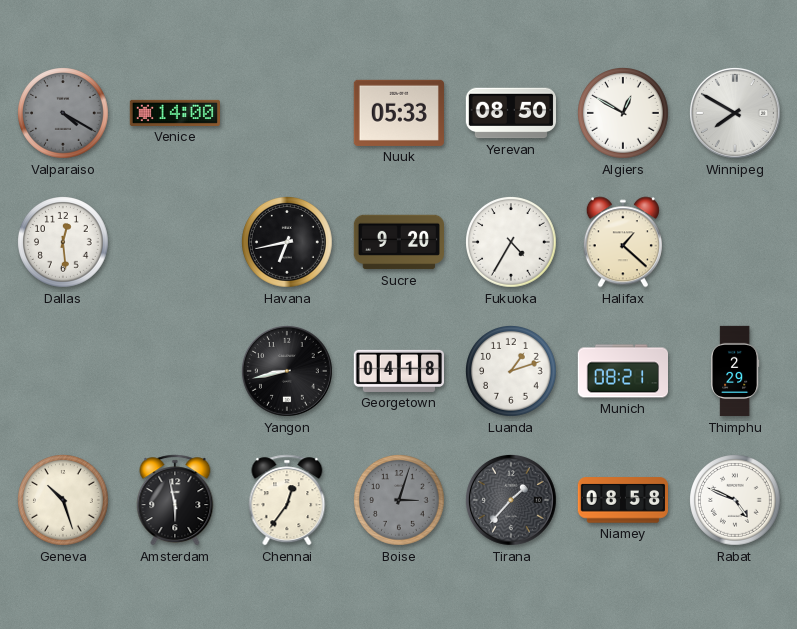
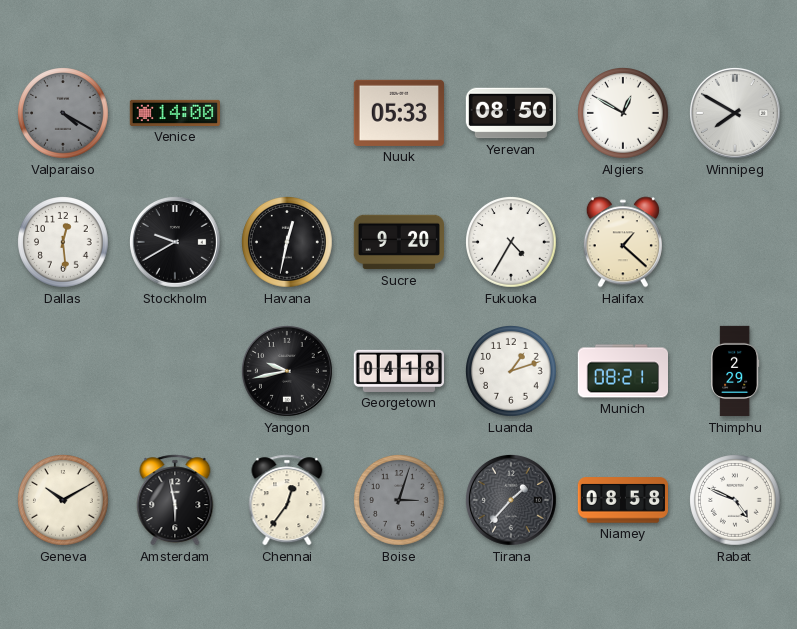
Stockholm: none -> 9:40
Havana: 6:43 -> 12:32
Yangon: 8:43 -> 9:43
Geneva: 10:27 -> 10:10
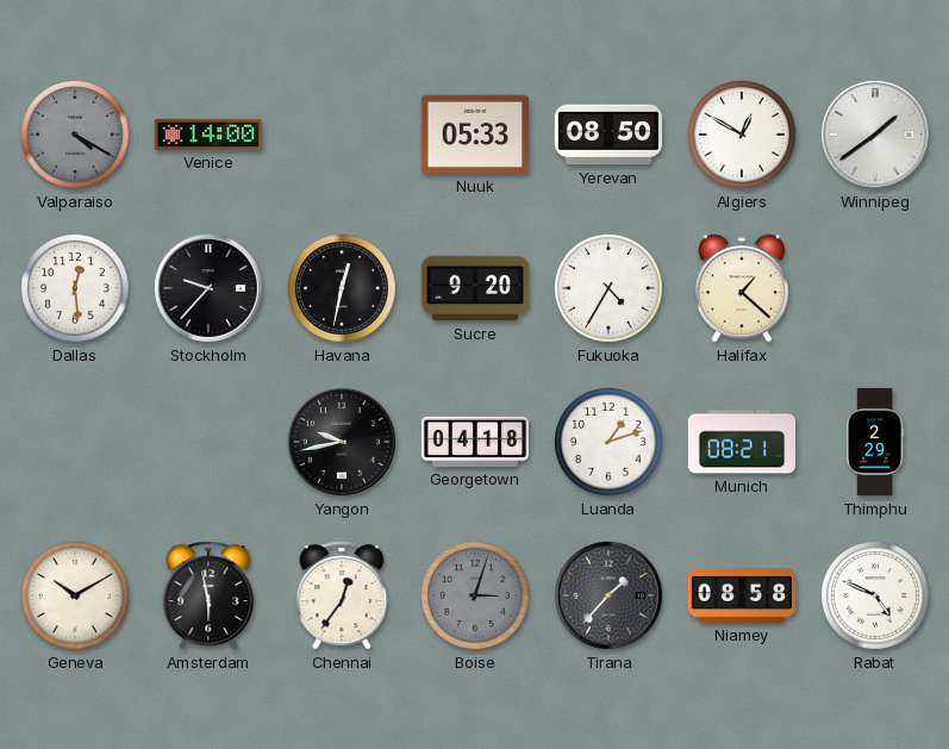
Winnipeg: 7:50 -> 1:39
Stockholm: 9:40 -> 9:37
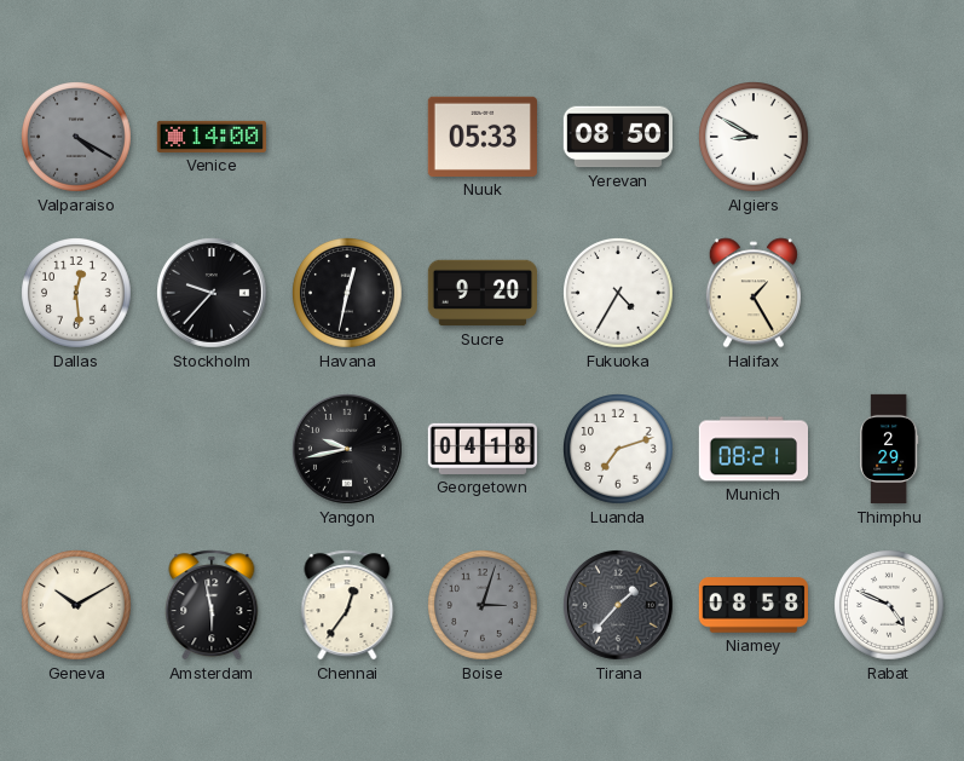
Algiers: 12:50 -> 8:50
Winnipeg: 1:39 -> none
Halifax: 1:22 -> 1:25
Luanda: 1:12 -> 7:12
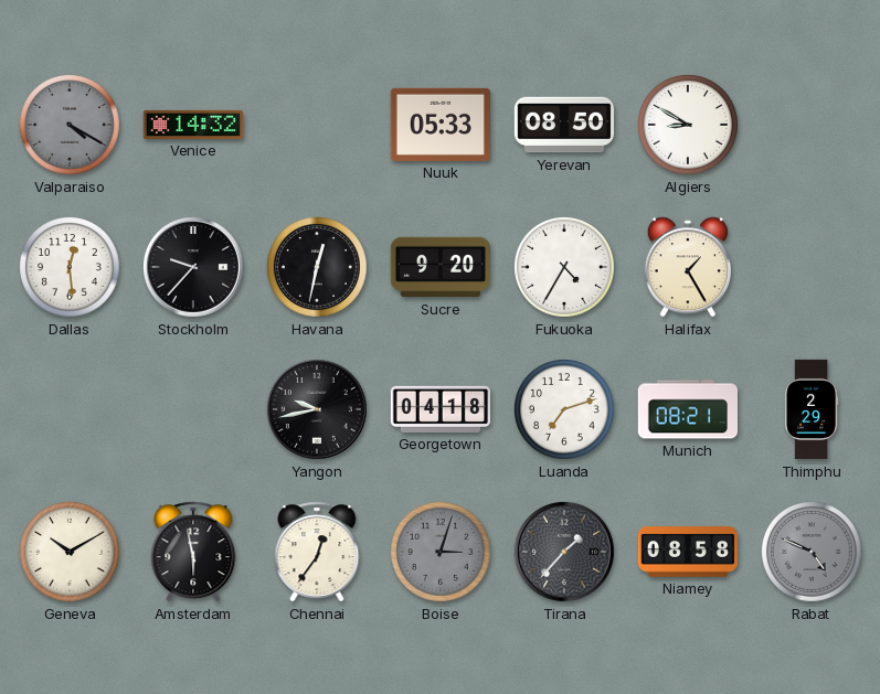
Venice: 14:00 -> 14:32
Rabat dial: white -> grey
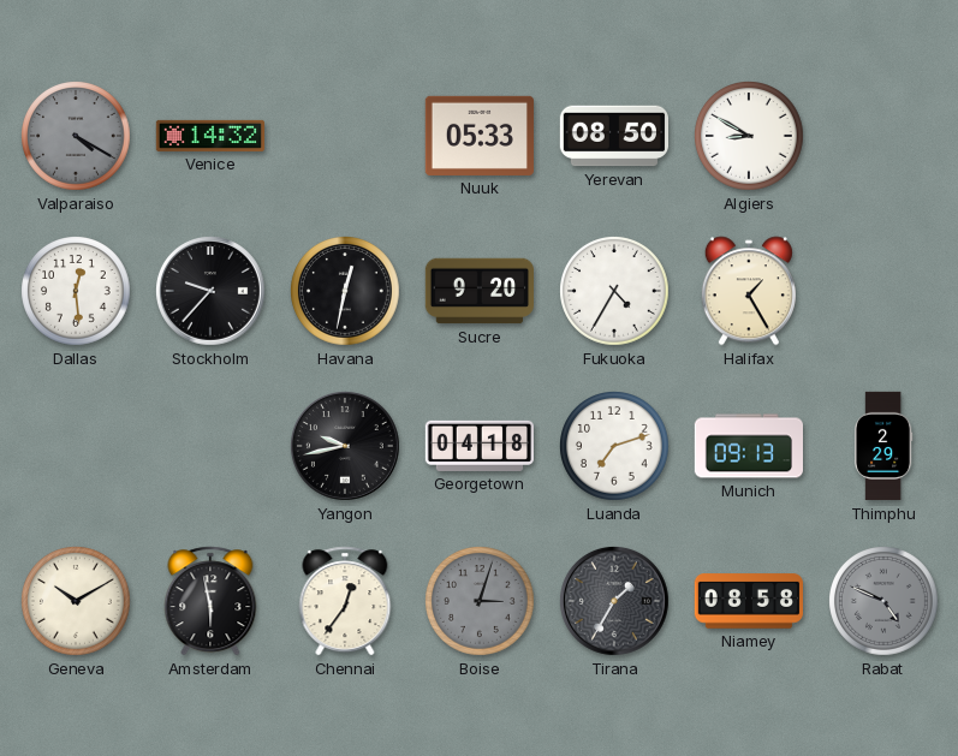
Munich: 08:21 -> 09:13
Tirana: 1:37 -> 1:35
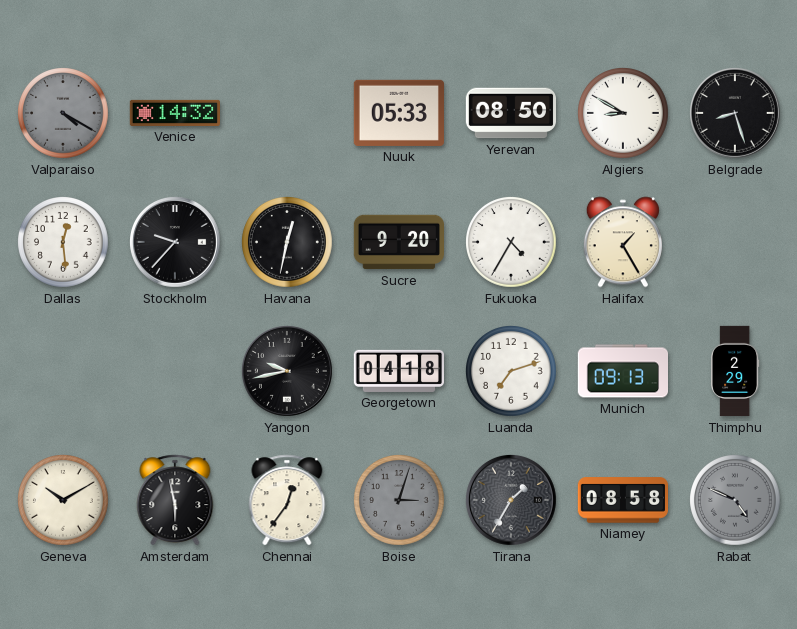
Belgrade: none -> 8:27
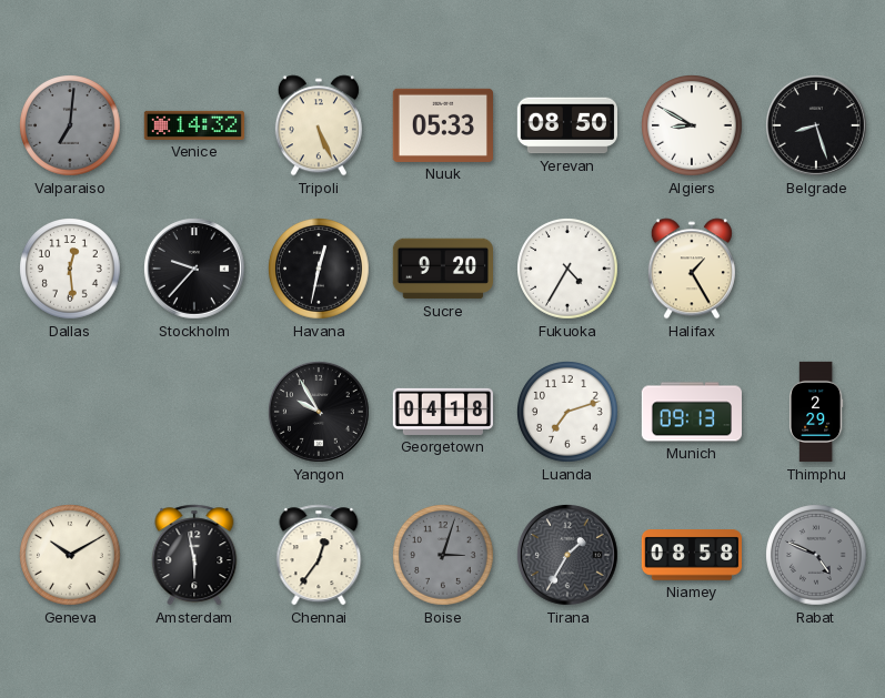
Valparaiso: 4:20 -> 7:01
Tripoli: none -> 5:26
Yangon: 9:43 -> 9:55
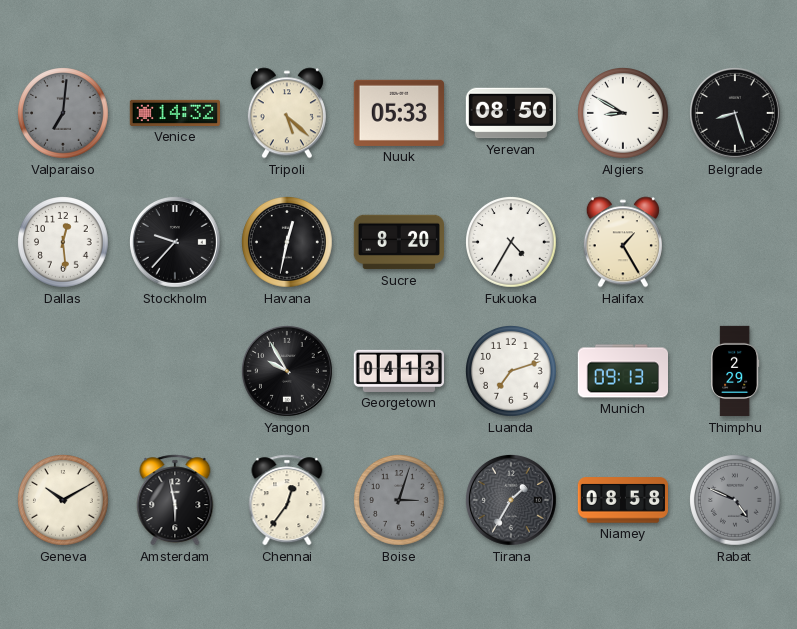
Tripoli: 5:26 -> 5:22
Sucre: 9:20 -> 8:20
Georgetown: 04:18 -> 04:13
